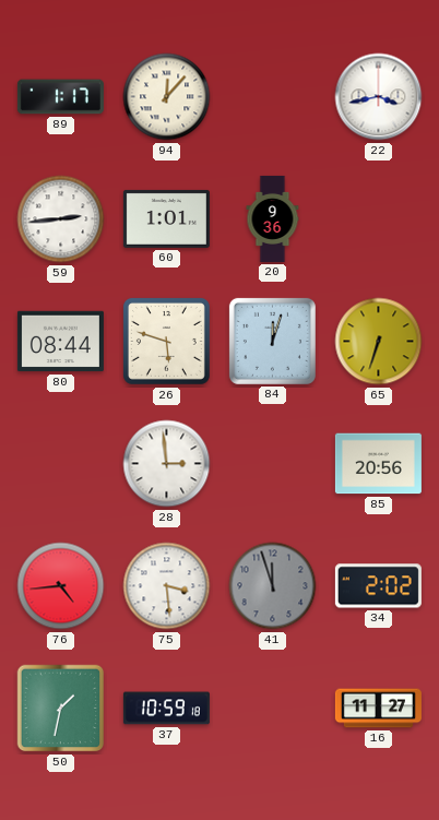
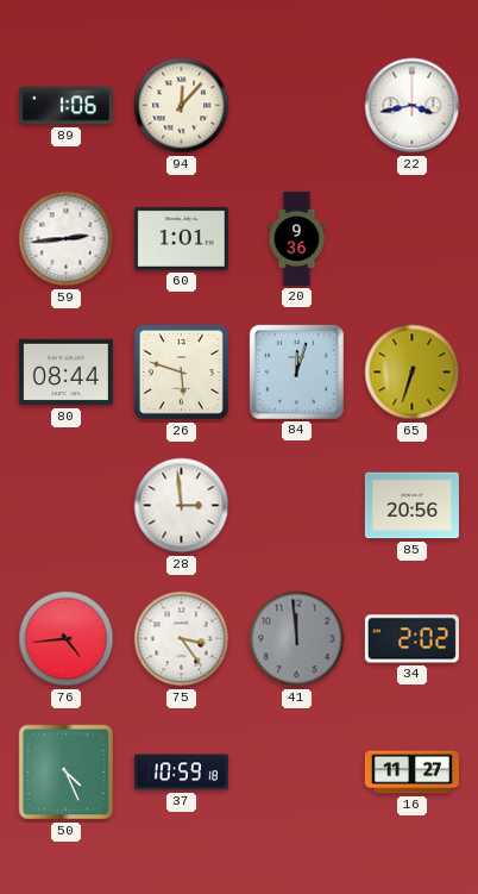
89: 1:17 -> 1:06
75: 3:29 -> 3:24
41: 11:57 -> 11:59
50: 1:32 -> 4:26
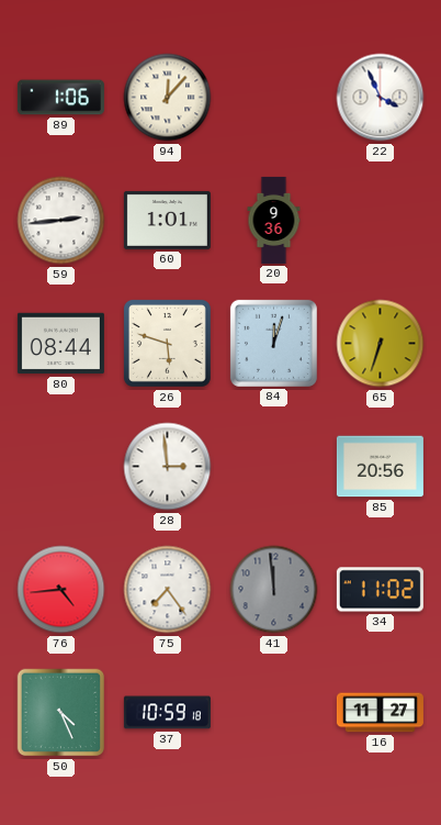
22: 3:43 -> 3:56
75: 3:24 -> 7:24
34: 2:02 -> 11:02
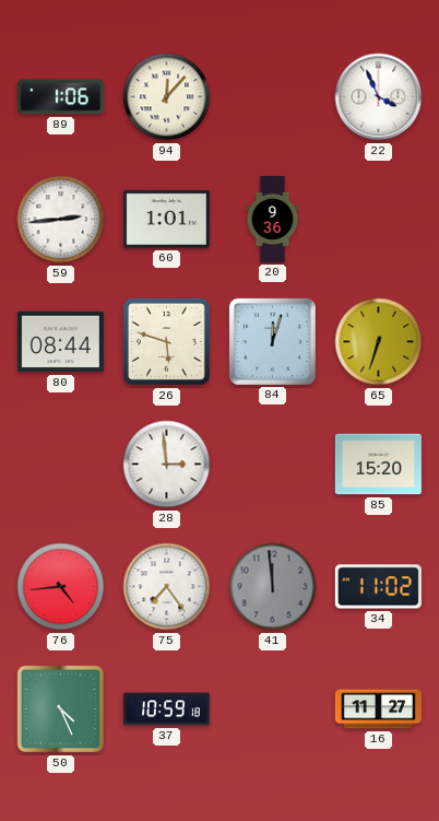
85: 20:56 -> 15:20
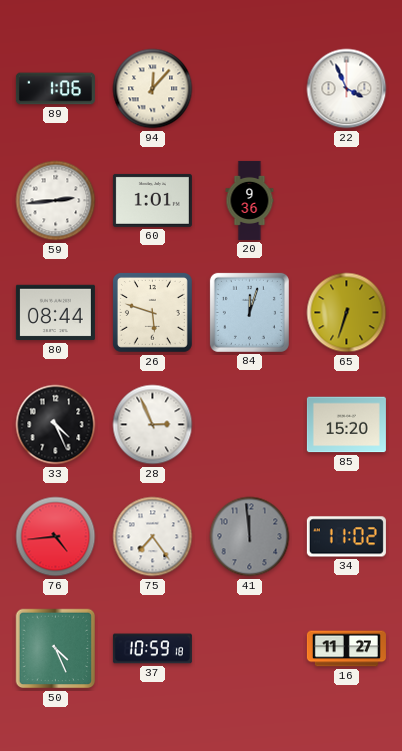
33: none -> 4:26
28: 2:59 -> 2:56
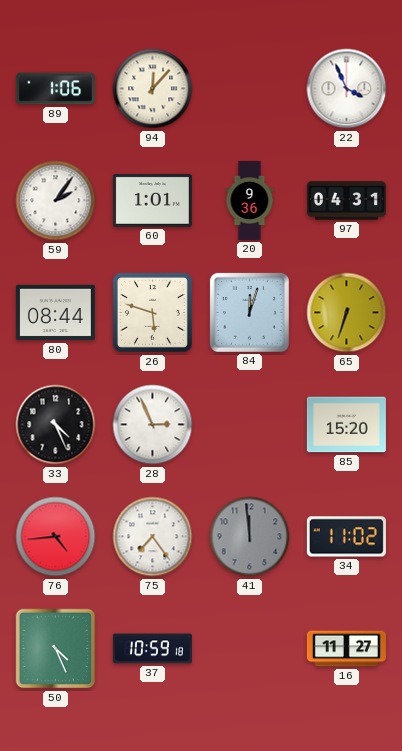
59: 2:44 -> 2:06
97: none -> 04:31
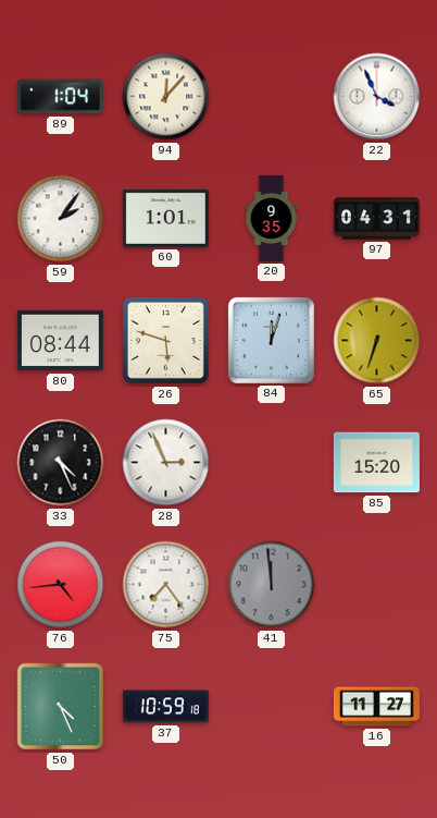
89: 1:06 -> 1:04
20: 9:36 -> 9:35
34: 11:02 -> none
